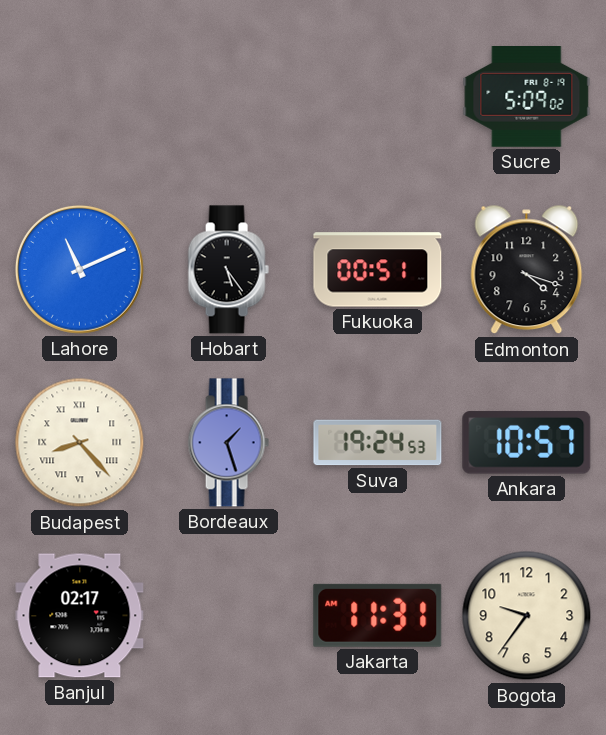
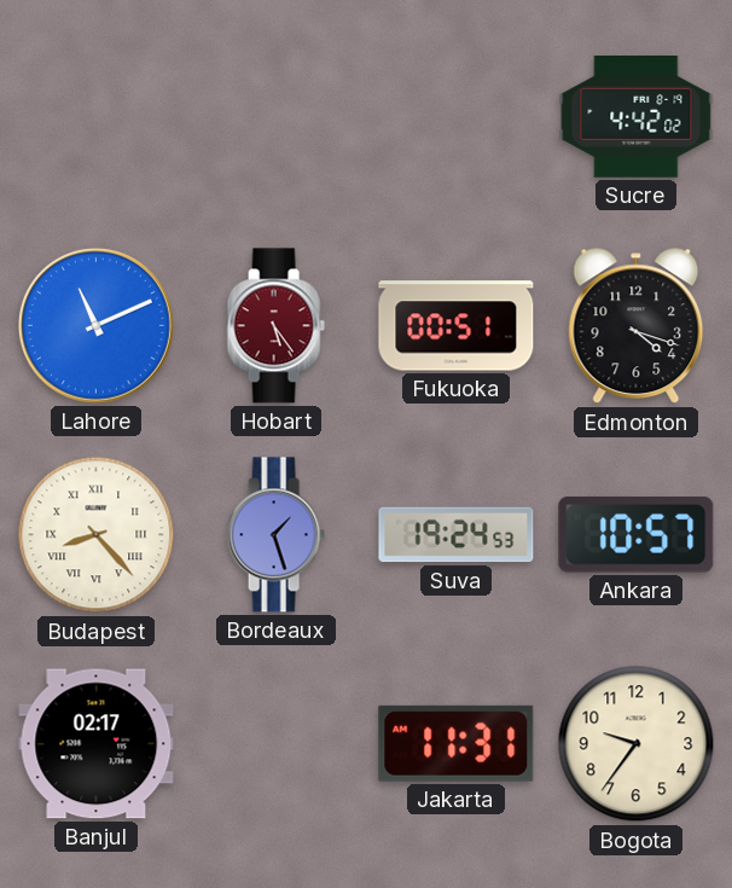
Sucre: 5:09 -> 4:42
Hobart dial: black -> burgundy
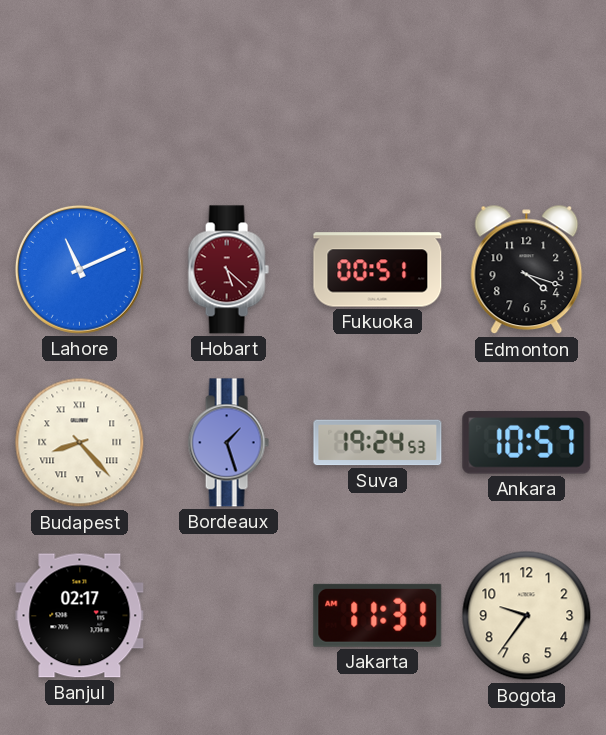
Sucre: 4:42 -> none
Hobart: 5:24 -> 5:22
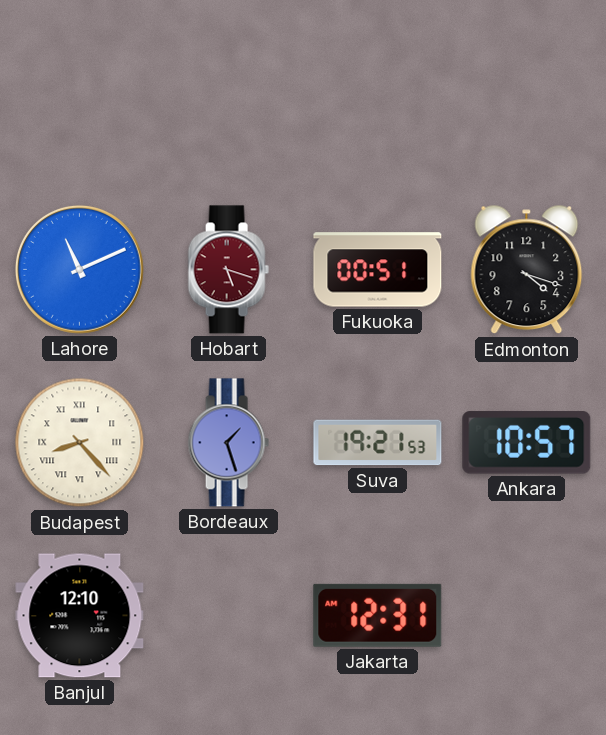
Hobart: 5:22 -> 5:18
Suva: 19:24 -> 19:21
Banjul: 02:17 -> 12:10
Jakarta: 11:31 -> 12:31
Bogota: 9:36 -> none
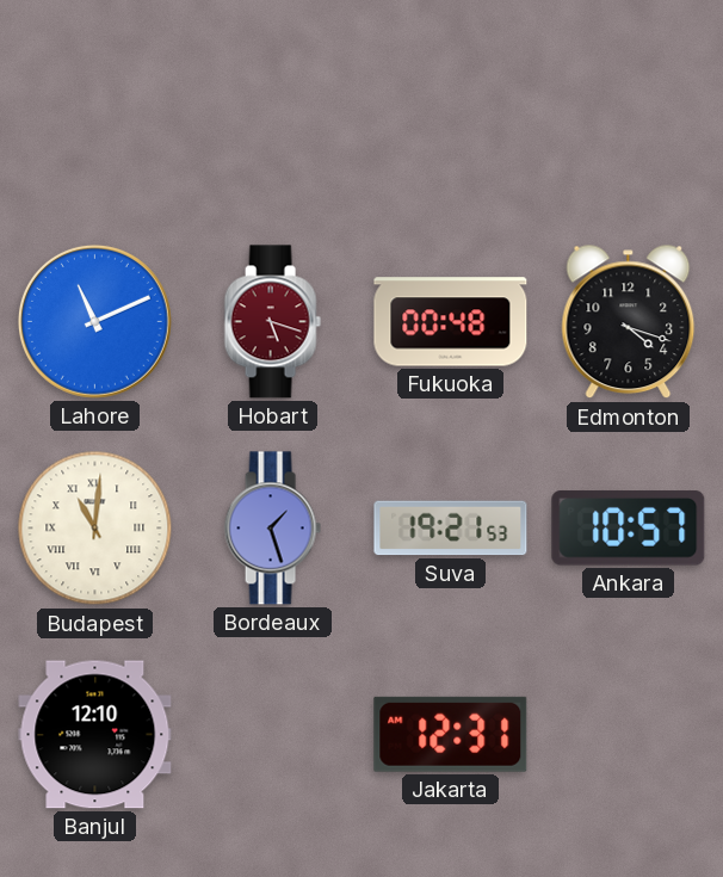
Fukuoka: 00:51 -> 00:48
Budapest: 8:23 -> 11:01
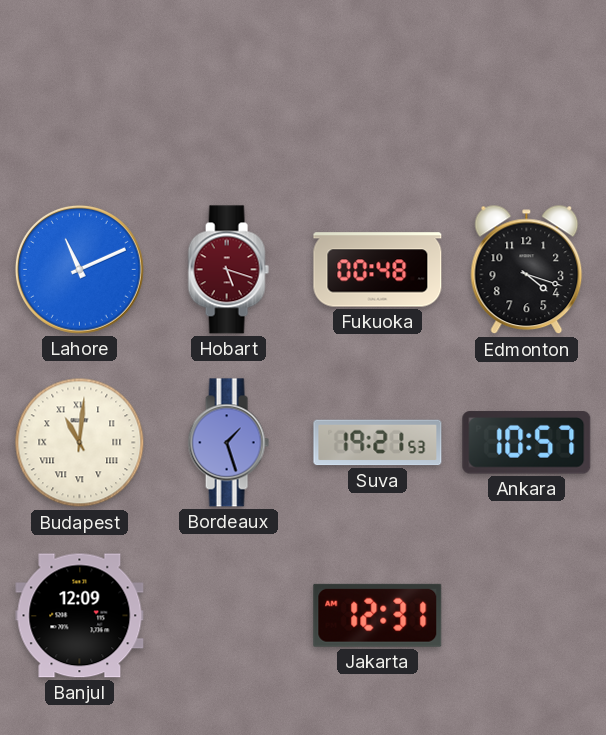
Banjul: 12:10 -> 12:09
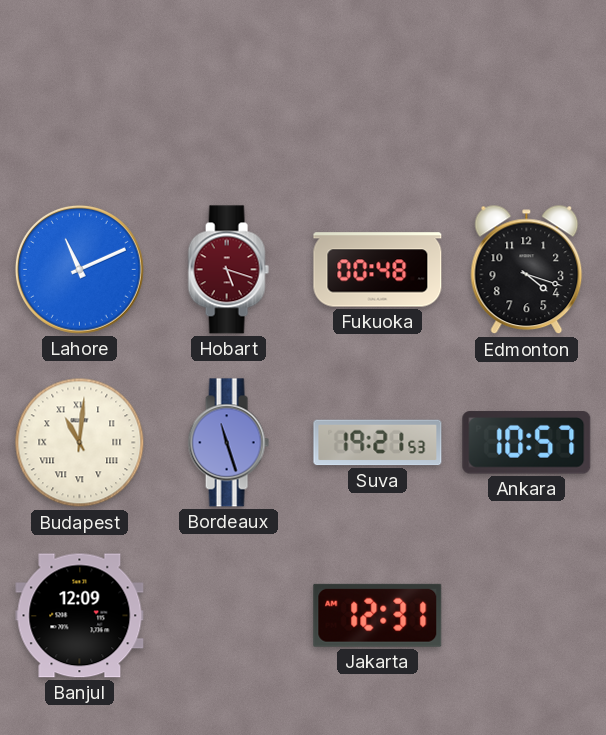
Bordeaux: 1:27 -> 11:27
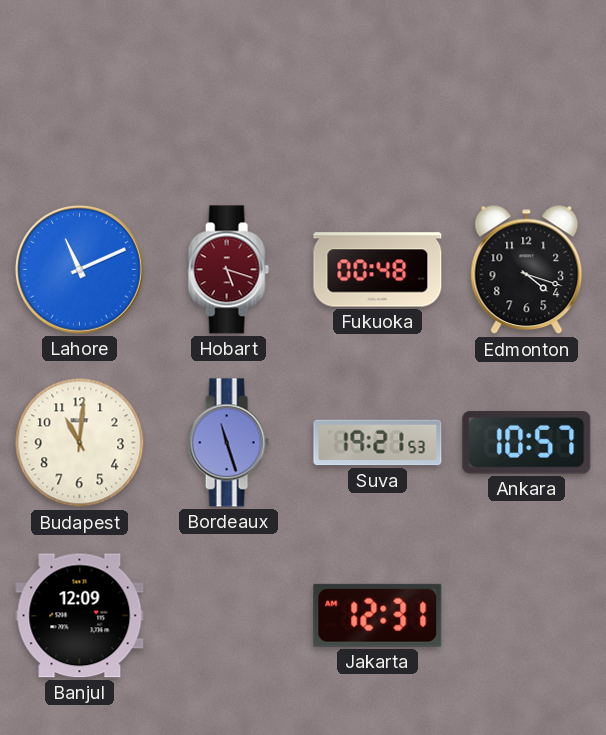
Budapest numerals: Roman -> Arabic
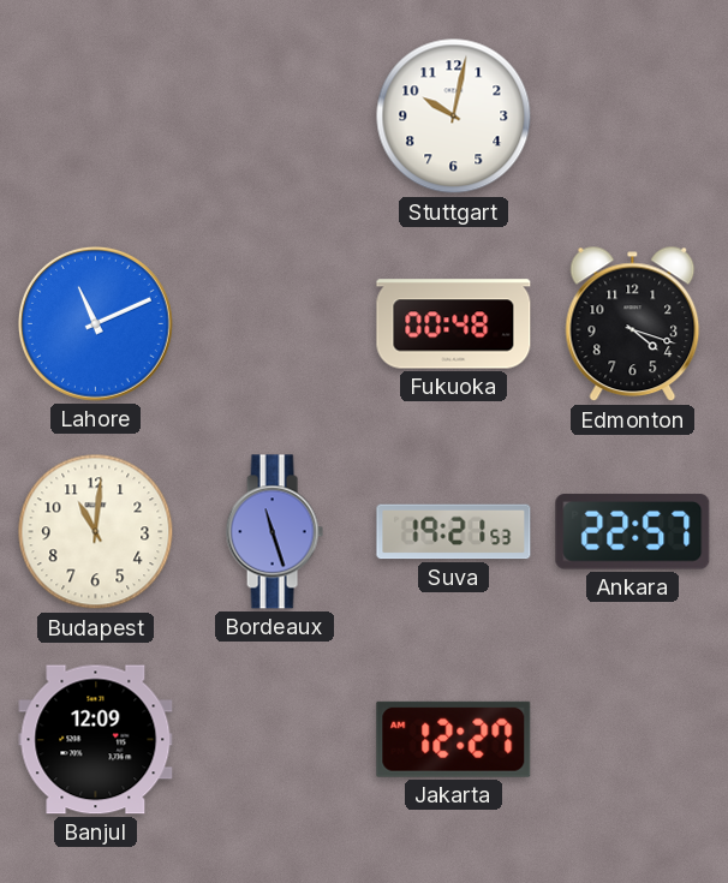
Stuttgart: none -> 10:02
Hobart: 5:18 -> none
Ankara: 10:57 -> 22:57
Jakarta: 12:31 -> 12:27
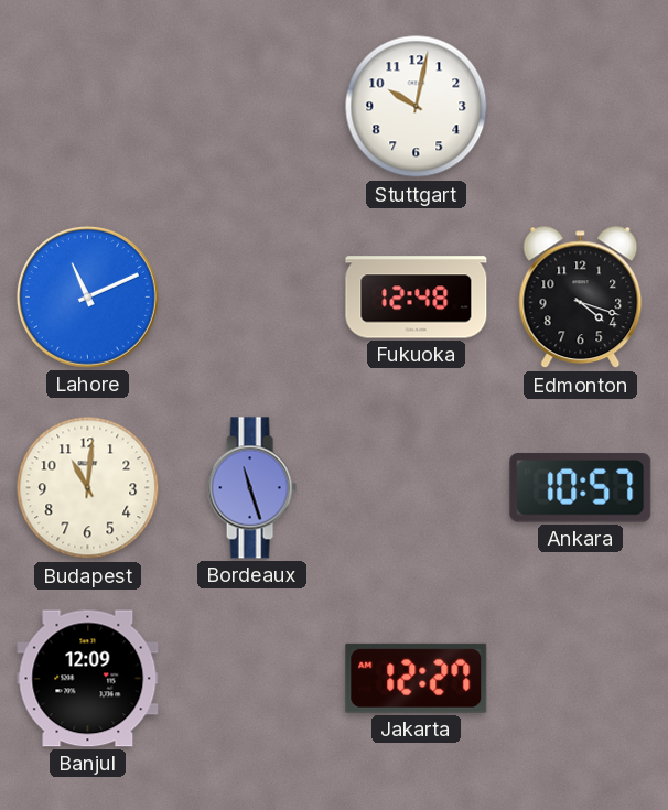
Fukuoka: 00:48 -> 12:48
Suva: 19:21 -> none
Ankara: 22:57 -> 10:57
